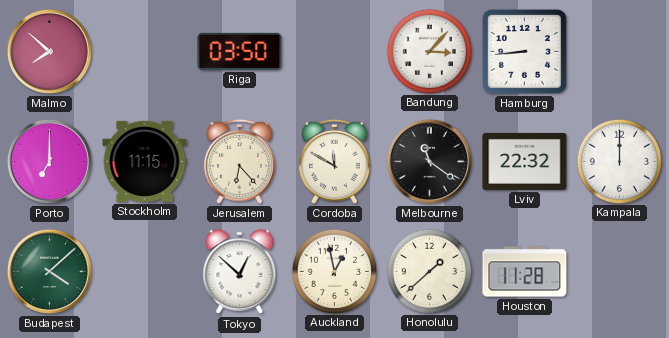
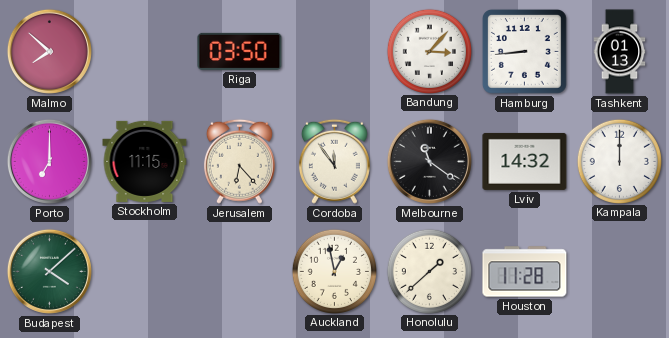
Tashkent: none -> 01:13
Cordoba: 11:50 -> 11:54
Lviv: 22:32 -> 14:32
Tokyo: 12:52 -> none
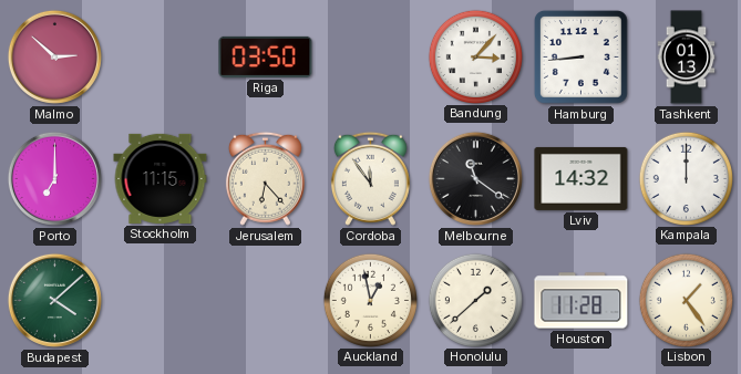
Malmo: 7:52 -> 2:52
Lisbon: none -> 1:24
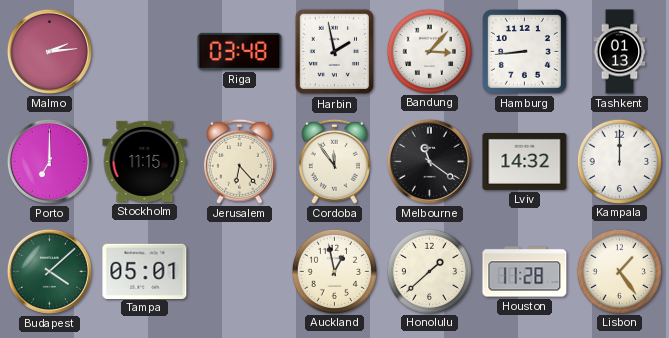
Malmo: 2:52 -> 2:14
Riga: 03:50 -> 03:48
Harbin: none -> 1:58
Tampa: none -> 05:01
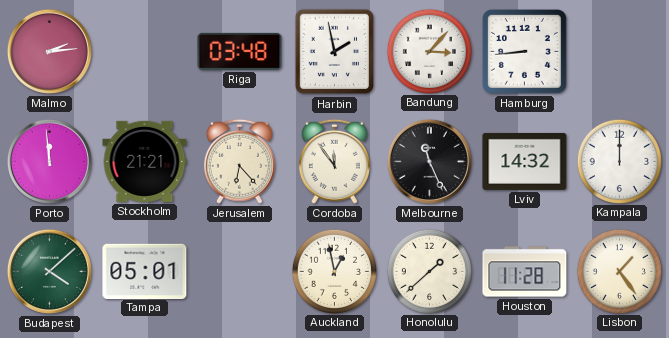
Tashkent: 01:13 -> none
Porto: 7:00 -> 11:59
Stockholm: 11:15 -> 21:21
Melbourne: 11:21 -> 11:26
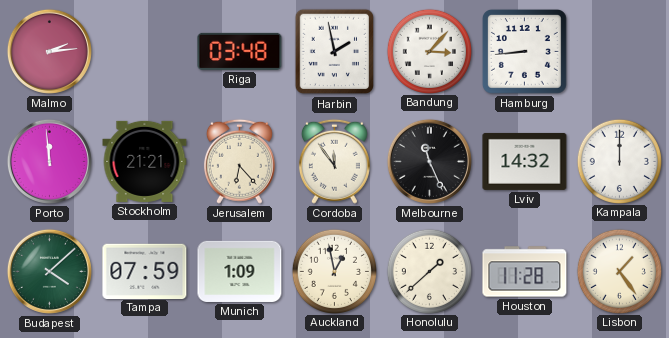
Tampa: 05:01 -> 07:59
Munich: none -> 1:09
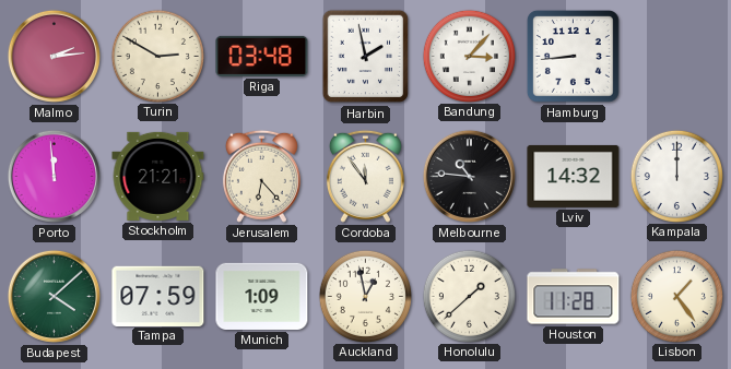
Turin: none -> 2:50
Melbourne: 11:26 -> 10:46
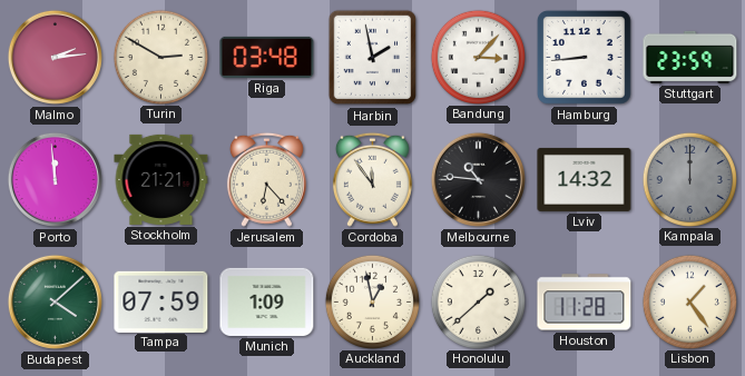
Stuttgart: none -> 23:59
Kampala dial: white -> grey
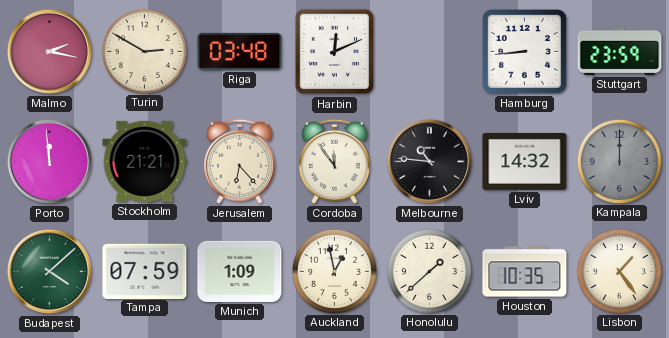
Malmo: 2:14 -> 2:17
Harbin: 1:58 -> 12:11
Bandung: 3:07 -> none
Houston: 11:28 -> 10:35
